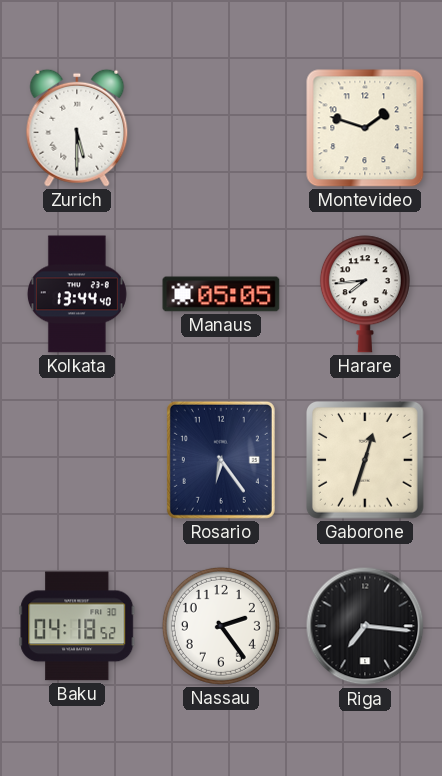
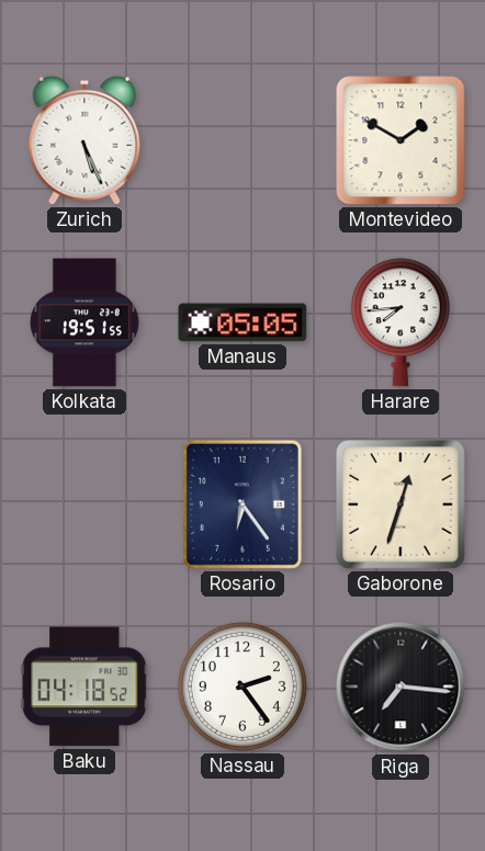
Zurich: 5:30 -> 5:26
Montevideo: 1:48 -> 1:50
Kolkata: 13:44 -> 19:51
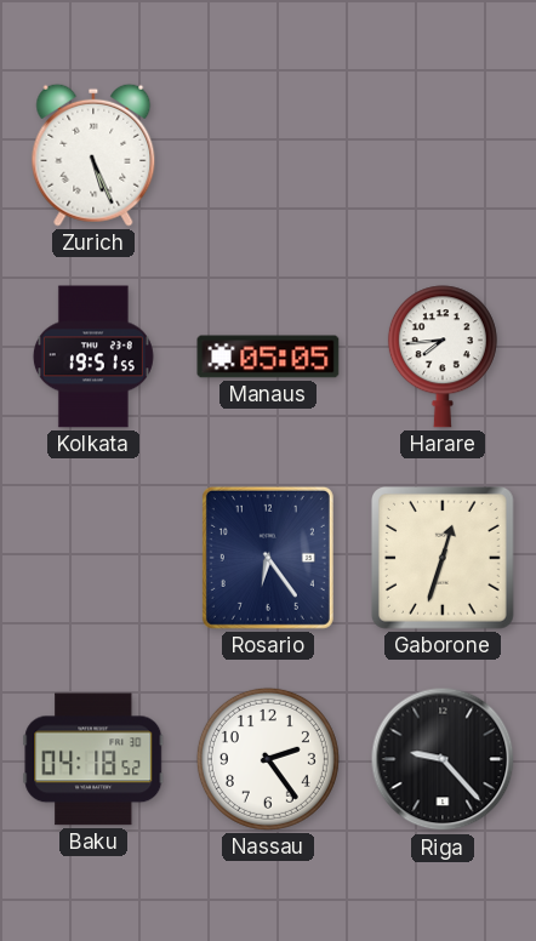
Montevideo: 1:50 -> none
Riga: 7:16 -> 9:23
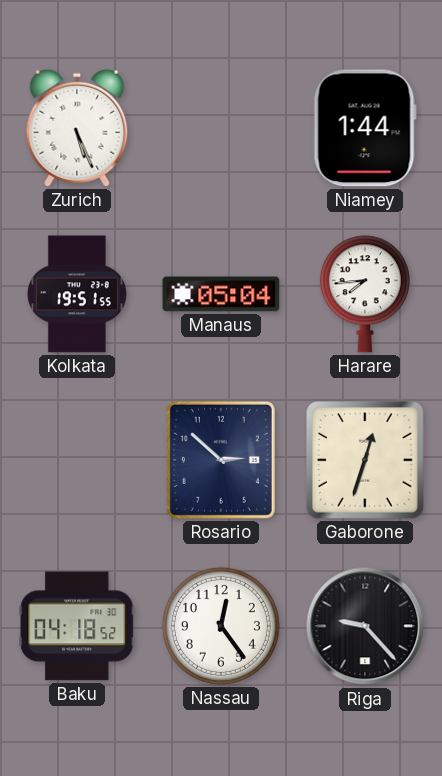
Niamey: none -> 1:44
Manaus: 05:05 -> 05:04
Rosario: 6:24 -> 2:52
Nassau: 2:24 -> 12:24
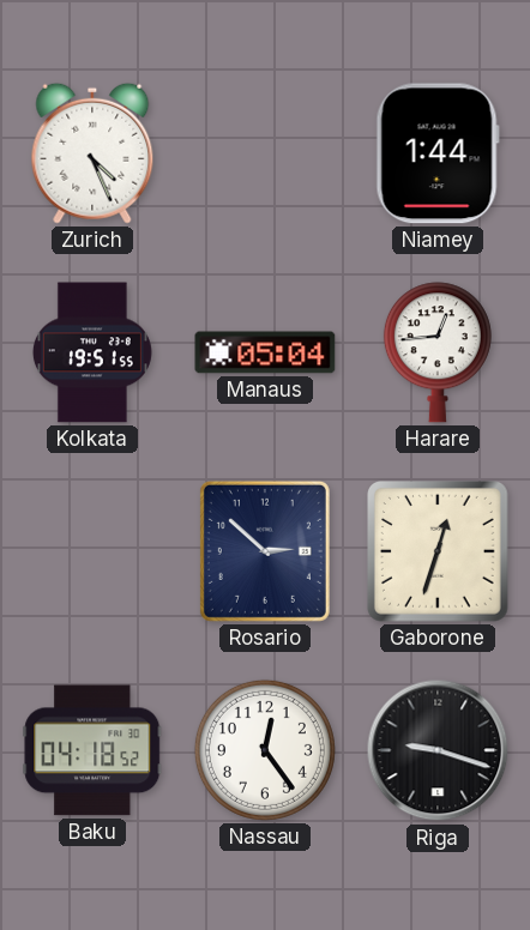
Zurich: 5:26 -> 4:26
Harare: 7:44 -> 12:44
Riga: 9:23 -> 9:18
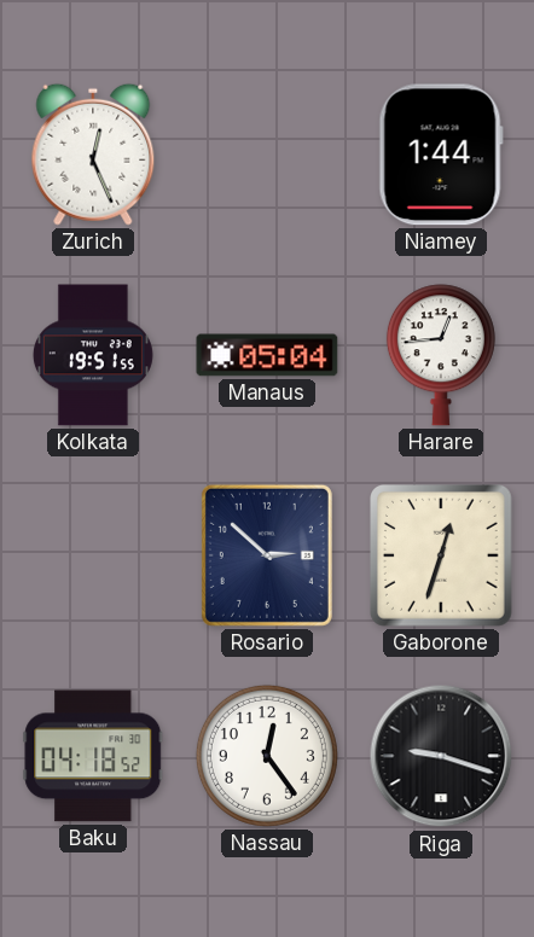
Zurich: 4:26 -> 12:26
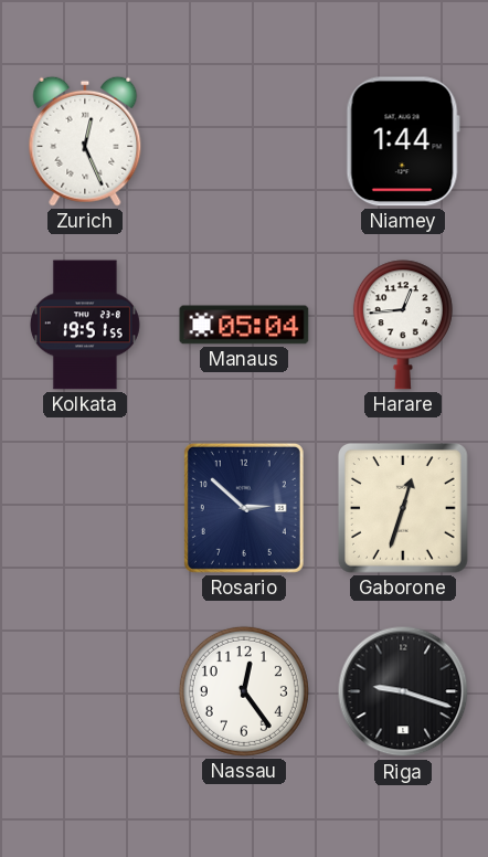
Baku: 04:18 -> none
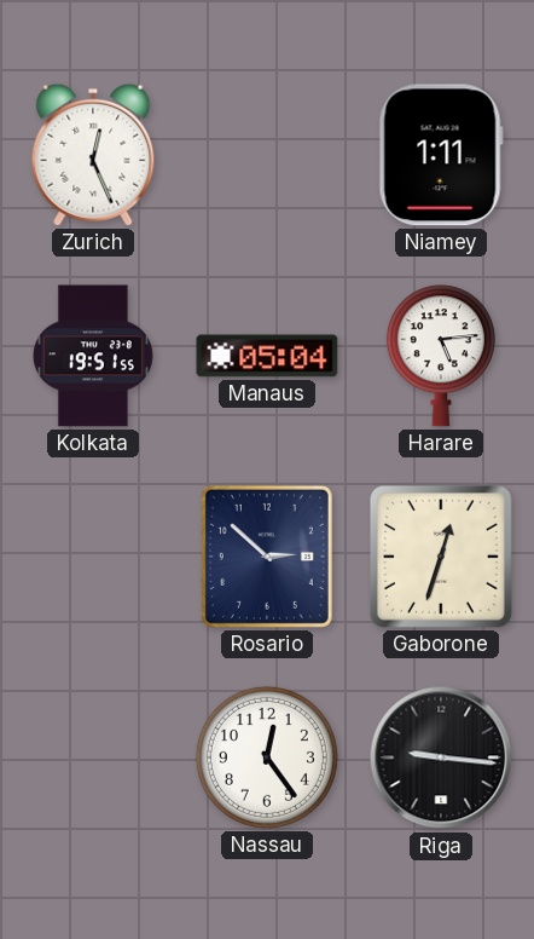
Niamey: 1:44 -> 1:11
Harare: 12:44 -> 5:14
Riga: 9:18 -> 9:16
